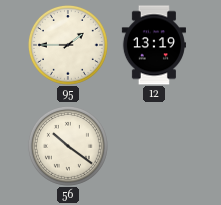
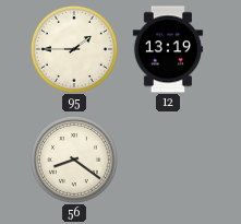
56: 10:21 -> 8:21
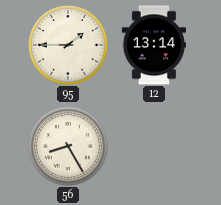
12: 13:19 -> 13:14
56: 8:21 -> 8:25
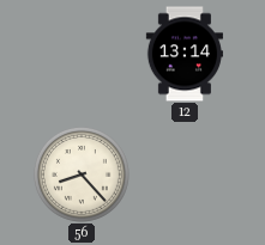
95: 1:45 -> none
56: 8:25 -> 8:23
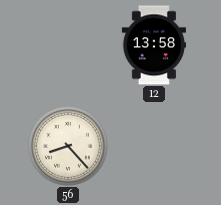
12: 13:14 -> 13:58
